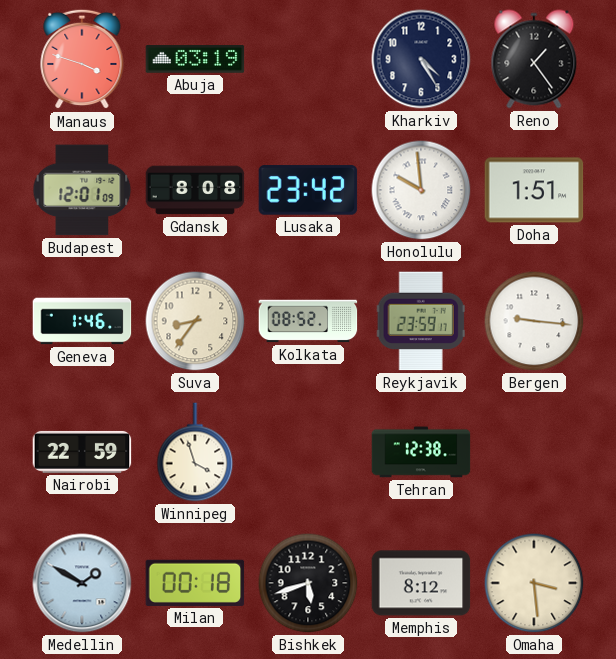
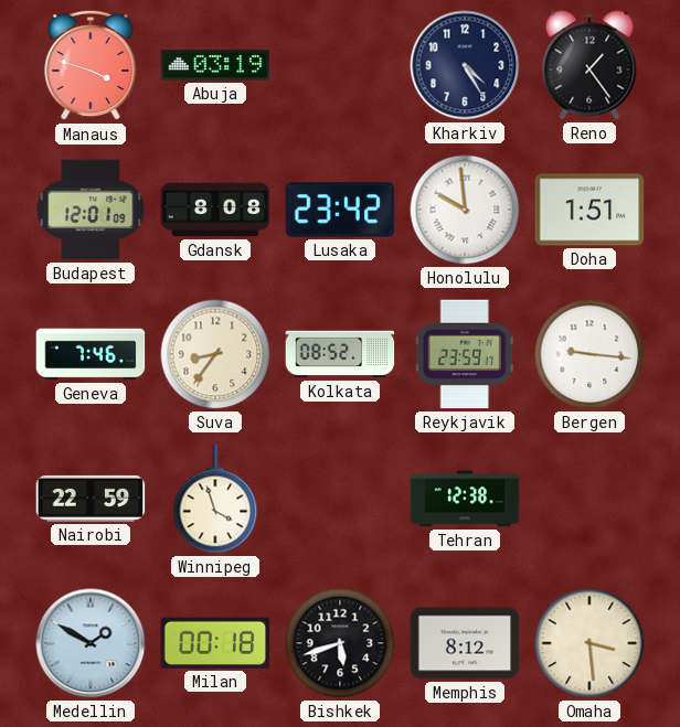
Geneva: 1:46 -> 7:46
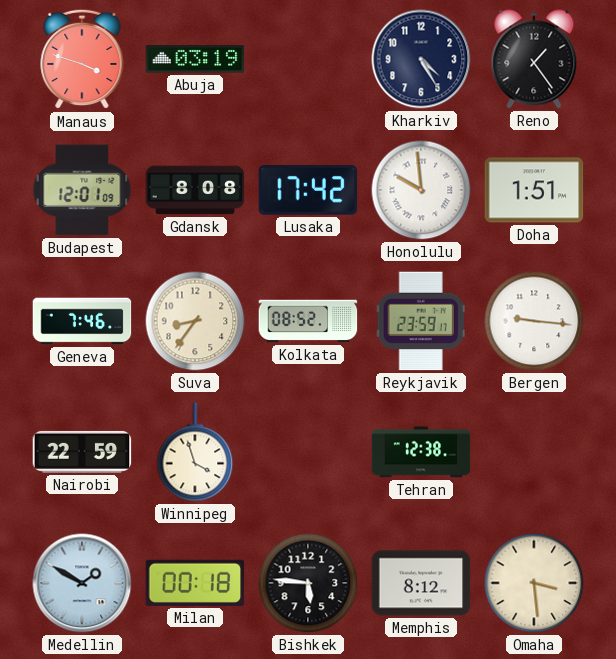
Lusaka: 23:42 -> 17:42
Bishkek: 5:42 -> 5:46
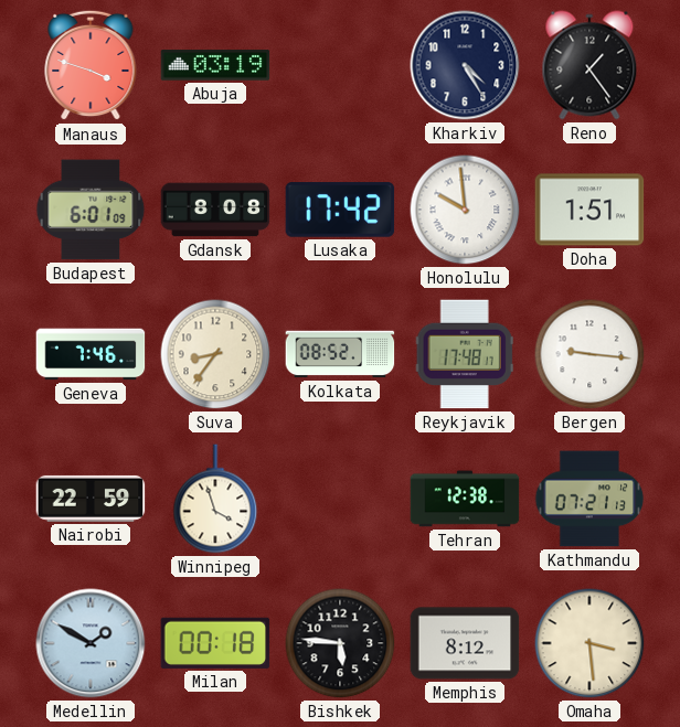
Budapest: 12:01 -> 6:01
Reykjavik: 23:59 -> 17:48
Kathmandu: none -> 07:21
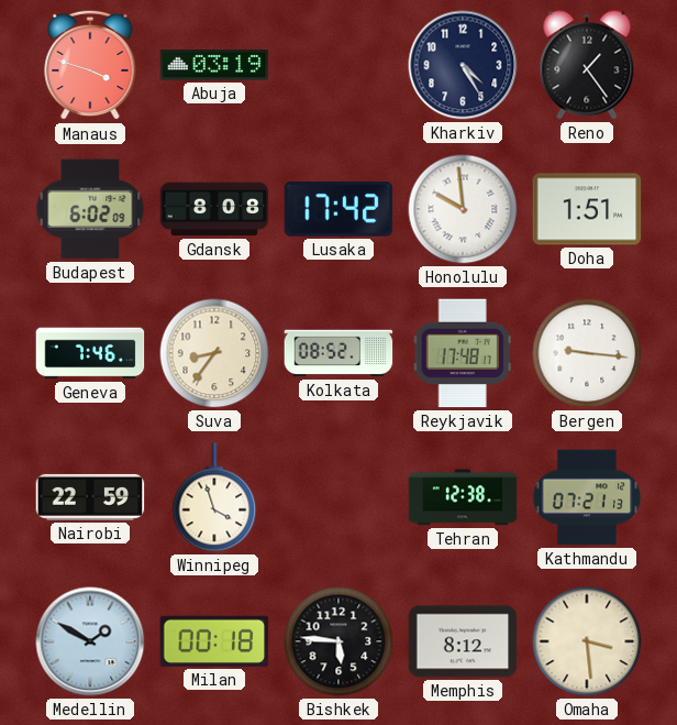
Budapest: 6:01 -> 6:02
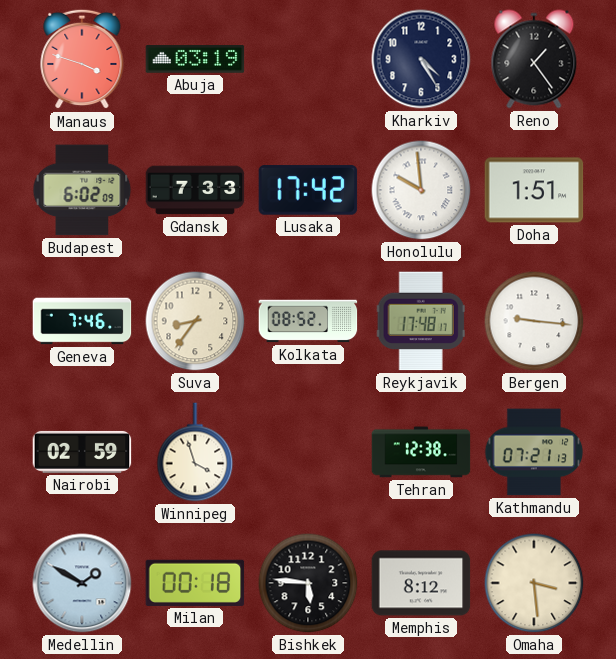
Gdansk: 8:08 -> 7:33
Nairobi: 22:59 -> 02:59
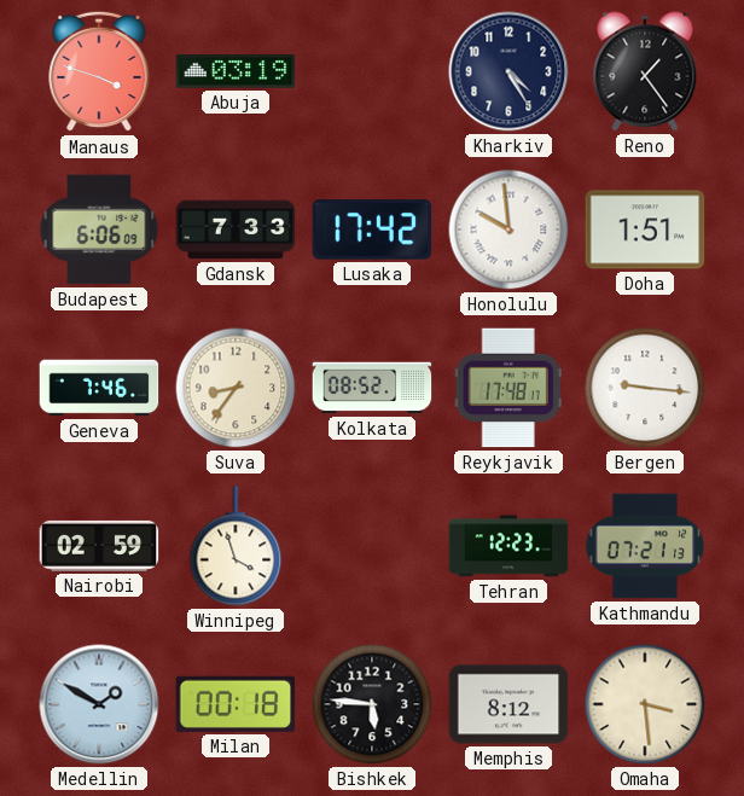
Budapest: 6:02 -> 6:06
Tehran: 12:38 -> 12:23
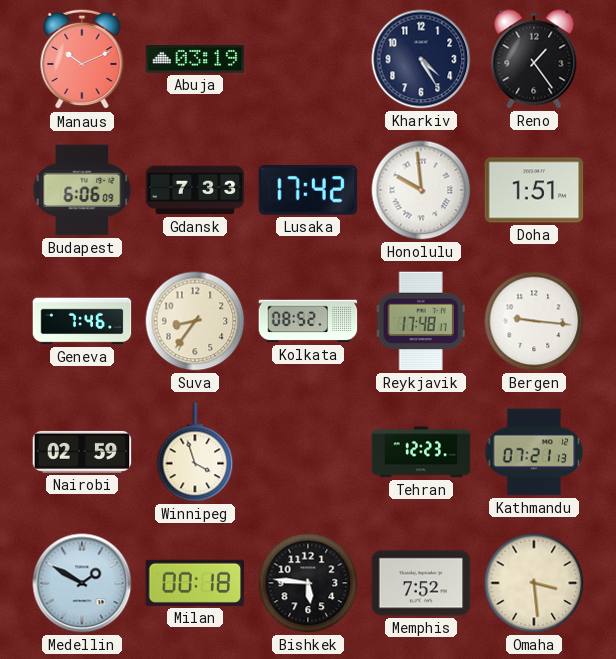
Manaus: 3:48 -> 10:11
Memphis: 8:12 -> 7:52
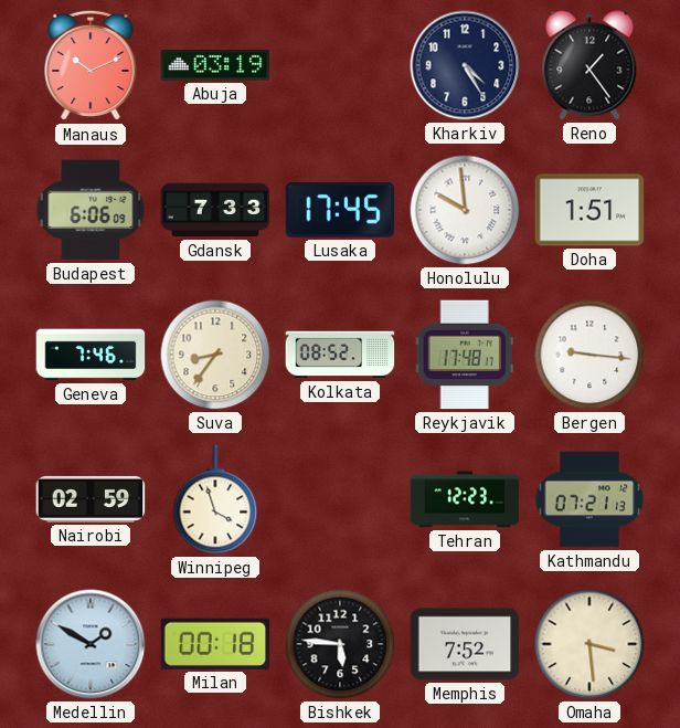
Lusaka: 17:42 -> 17:45
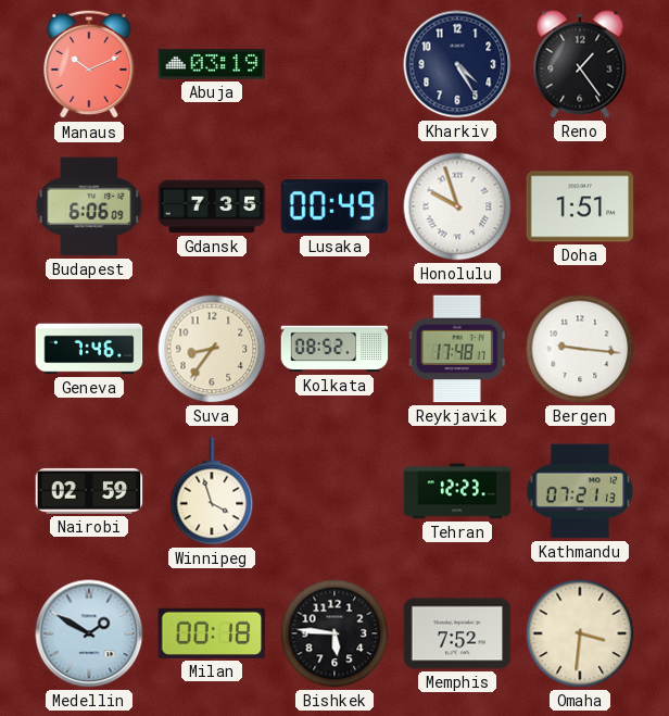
Gdansk: 7:33 -> 7:35
Lusaka: 17:45 -> 00:49
Honolulu: 9:59 -> 9:57
Omaha: 3:29 -> 3:31
